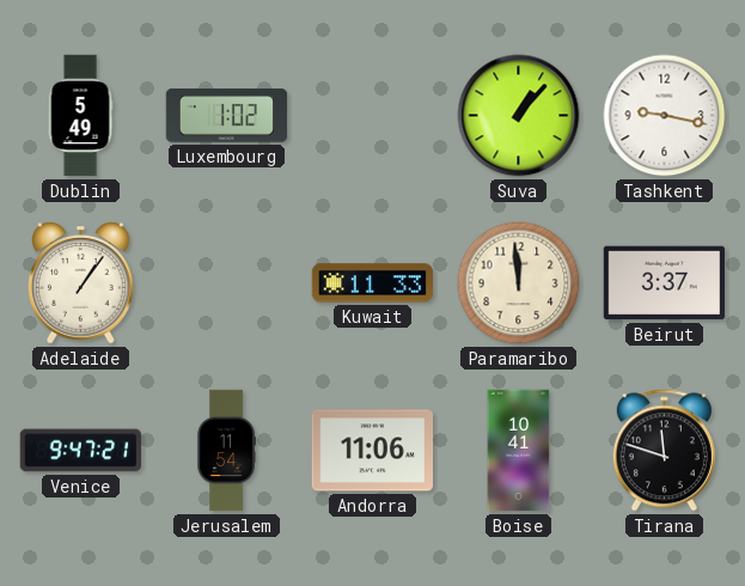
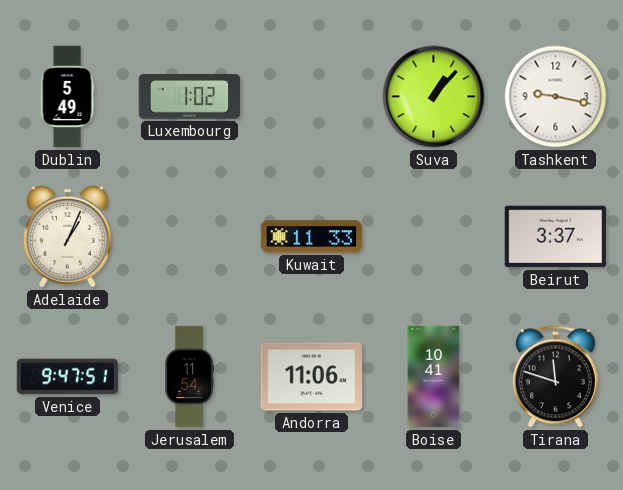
Adelaide: 1:06 -> 1:04
Paramaribo: 11:59 -> none
Venice: 9:47:21 -> 9:47:51
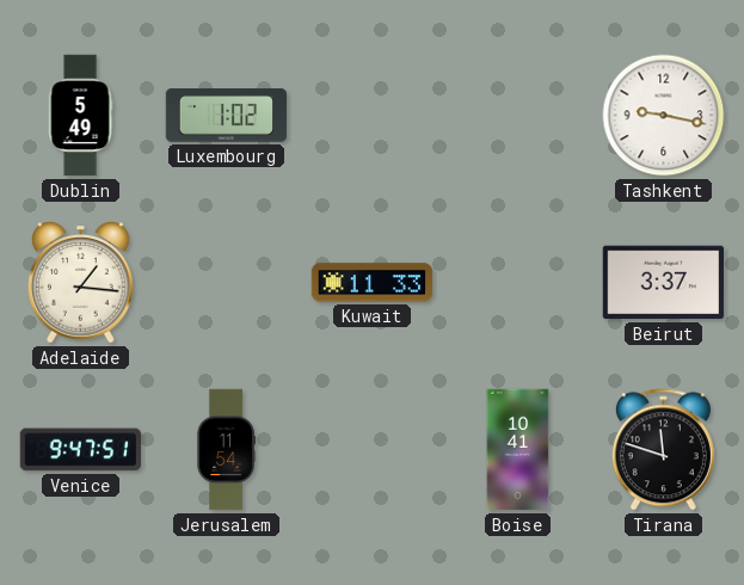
Suva: 1:07 -> none
Adelaide: 1:04 -> 1:16
Andorra: 11:06 -> none
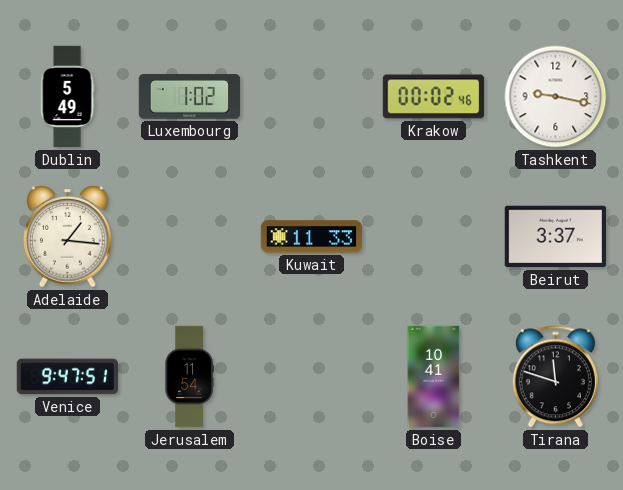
Krakow: none -> 00:02
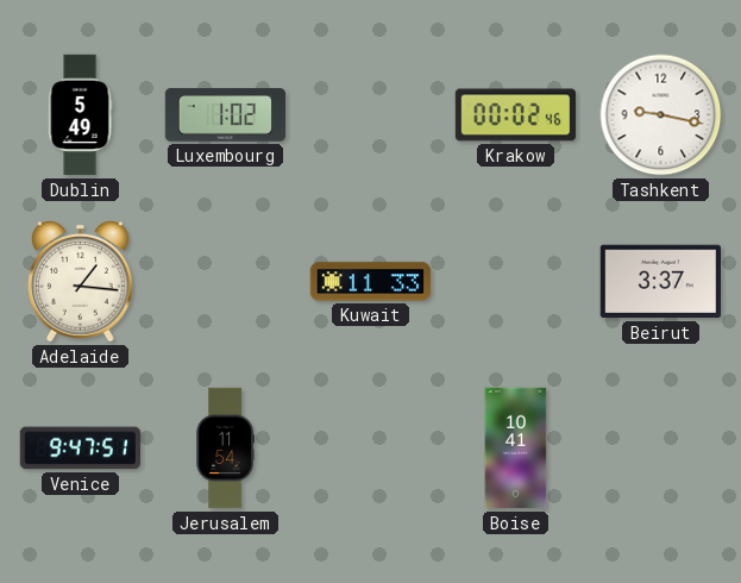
Tirana: 11:48 -> none
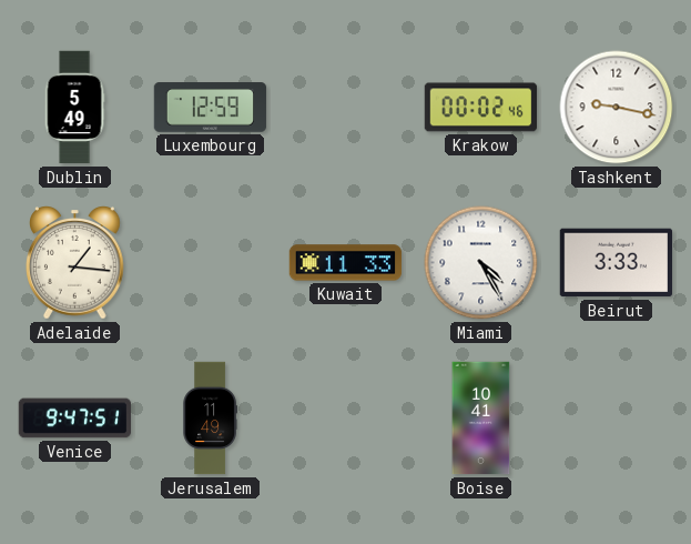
Luxembourg: 1:02 -> 12:59
Miami: none -> 4:25
Beirut: 3:37 -> 3:33
Jerusalem: 11:54 -> 11:49
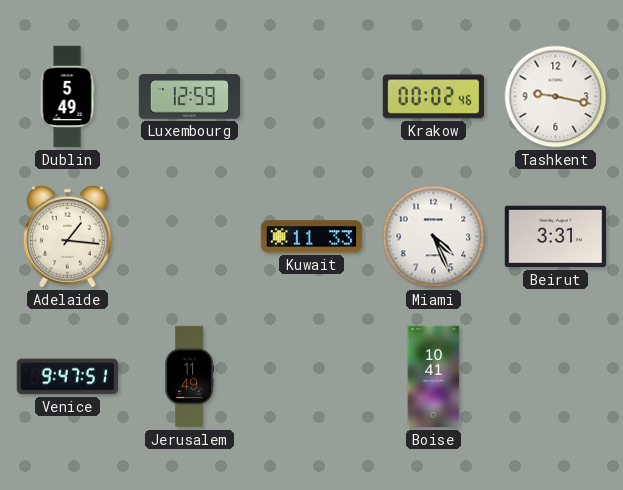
Miami: 4:25 -> 4:26
Beirut: 3:33 -> 3:31
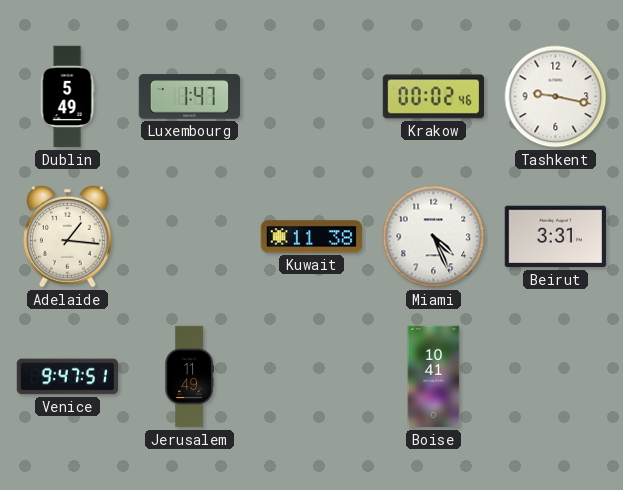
Luxembourg: 12:59 -> 1:47
Kuwait: 11:33 -> 11:38
